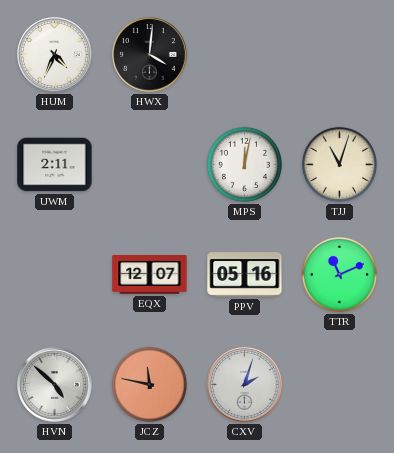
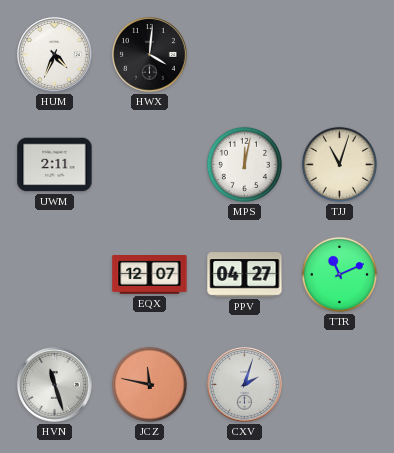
PPV: 05:16 -> 04:27
HVN: 4:52 -> 11:27
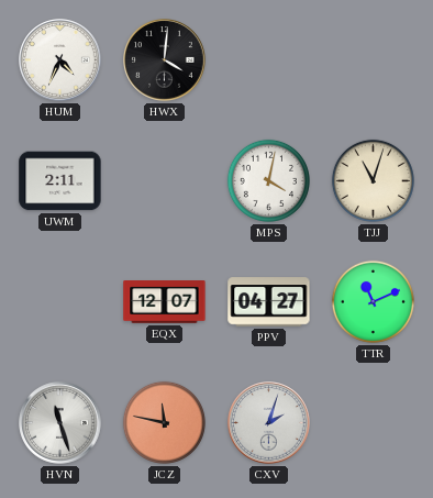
MPS: 12:02 -> 4:02
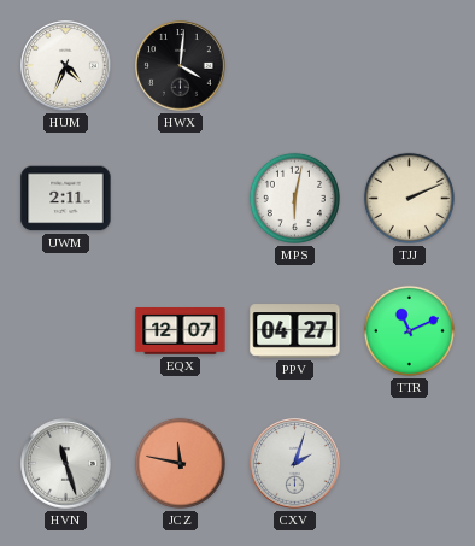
MPS: 4:02 -> 6:02
TJJ: 11:03 -> 2:11
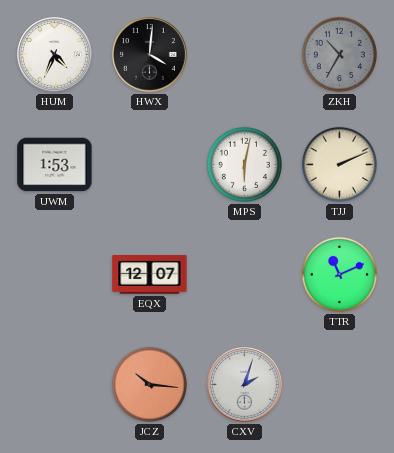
ZKH: none -> 10:35
UWM: 2:11 -> 1:53
PPV: 04:27 -> none
HVN: 11:27 -> none
JCZ: 11:47 -> 10:16
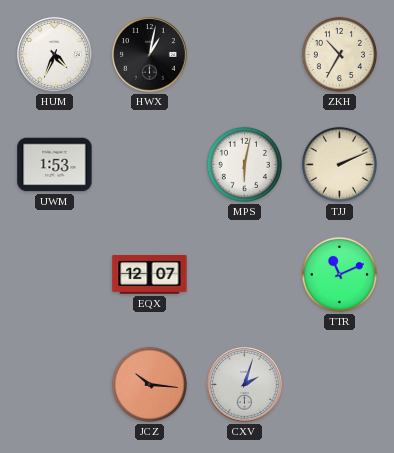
HWX: 4:01 -> 1:02
ZKH dial: grey -> cream
